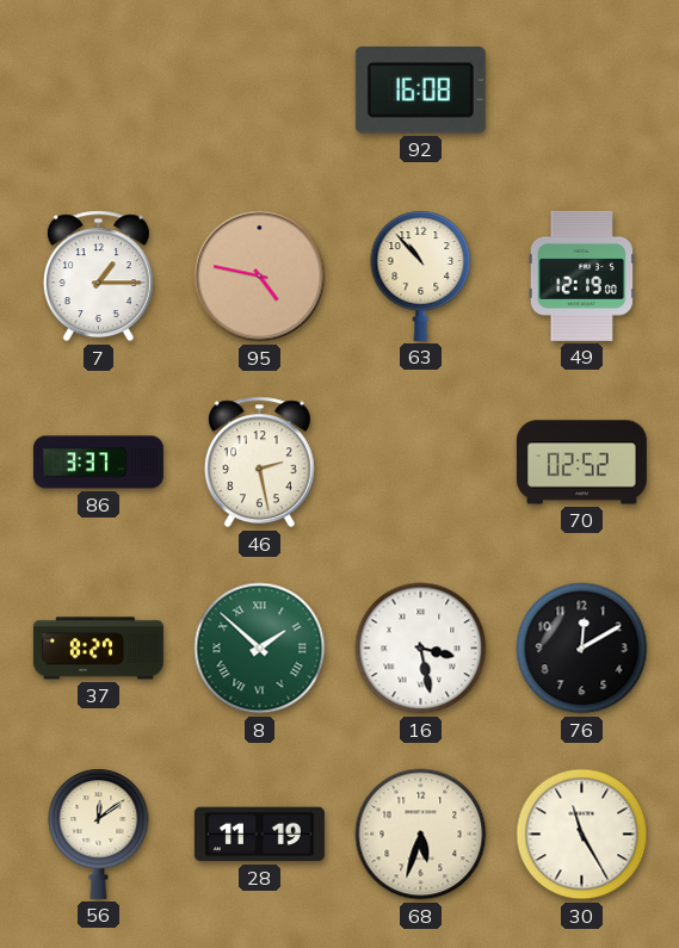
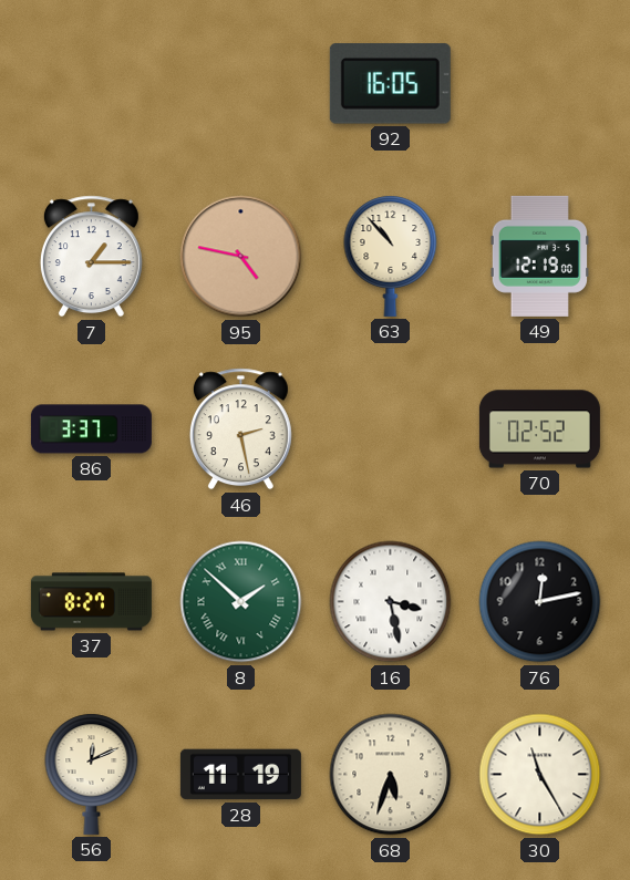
92: 16:08 -> 16:05
76: 12:10 -> 12:13
56: 12:09 -> 12:11
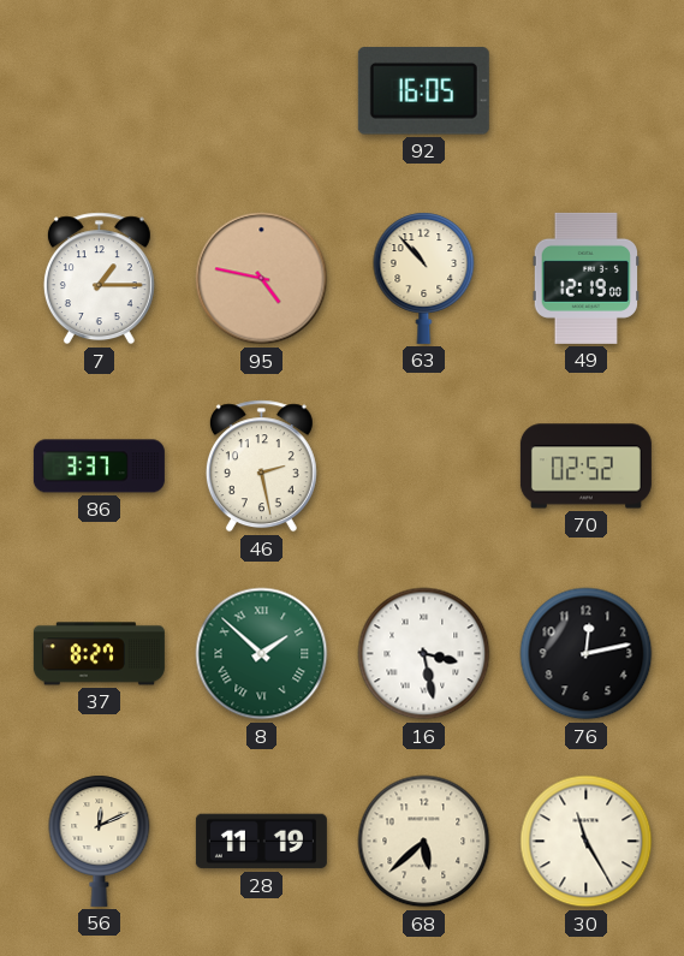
68: 5:33 -> 5:38
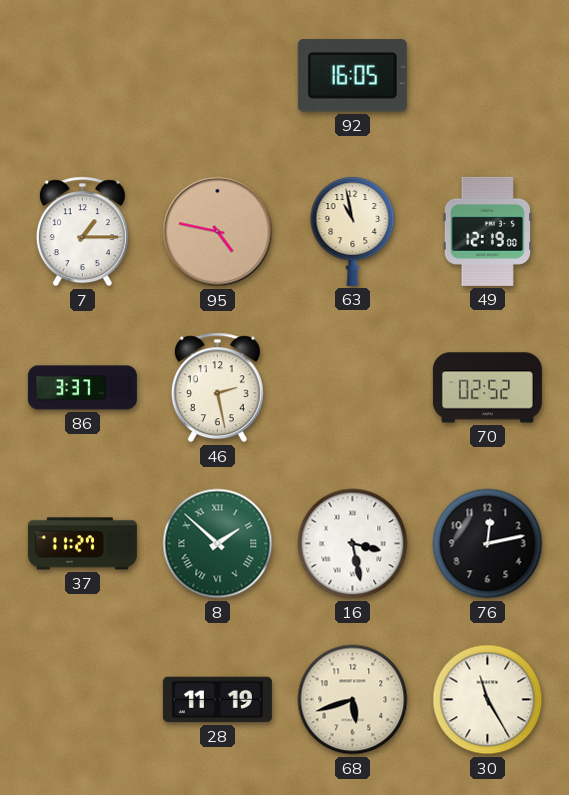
63: 10:53 -> 10:58
37: 8:27 -> 11:27
56: 12:11 -> none
68: 5:38 -> 5:42
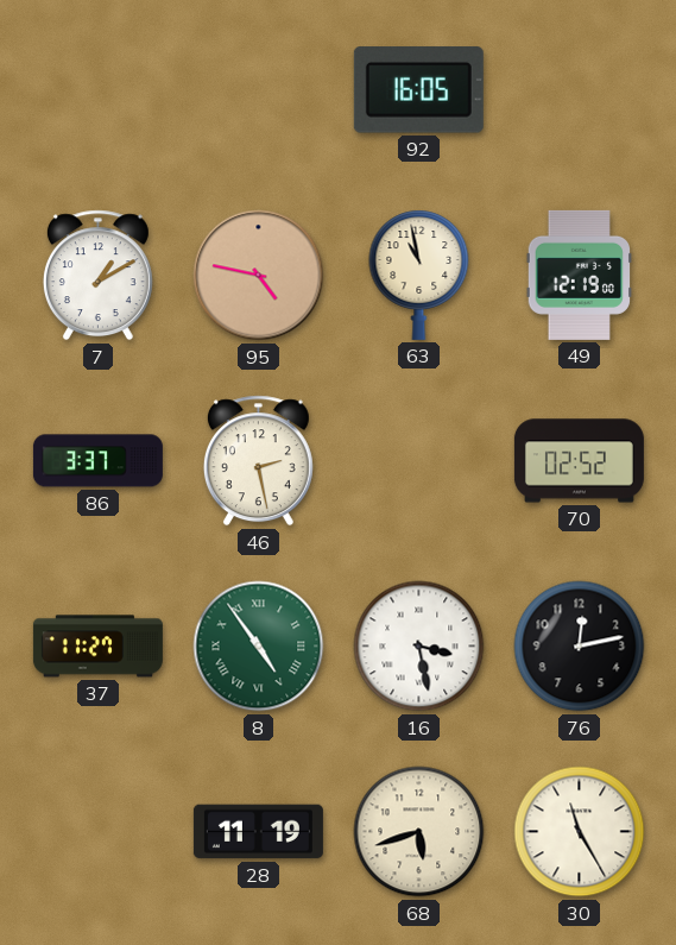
7: 1:15 -> 1:10
8: 1:52 -> 4:54
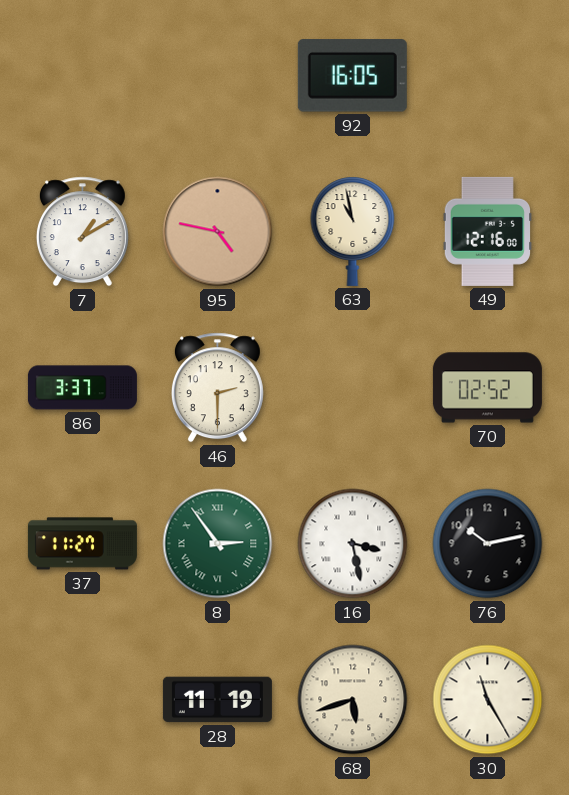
49: 12:19 -> 12:16
46: 2:28 -> 2:30
8: 4:54 -> 2:54
76: 12:13 -> 10:13
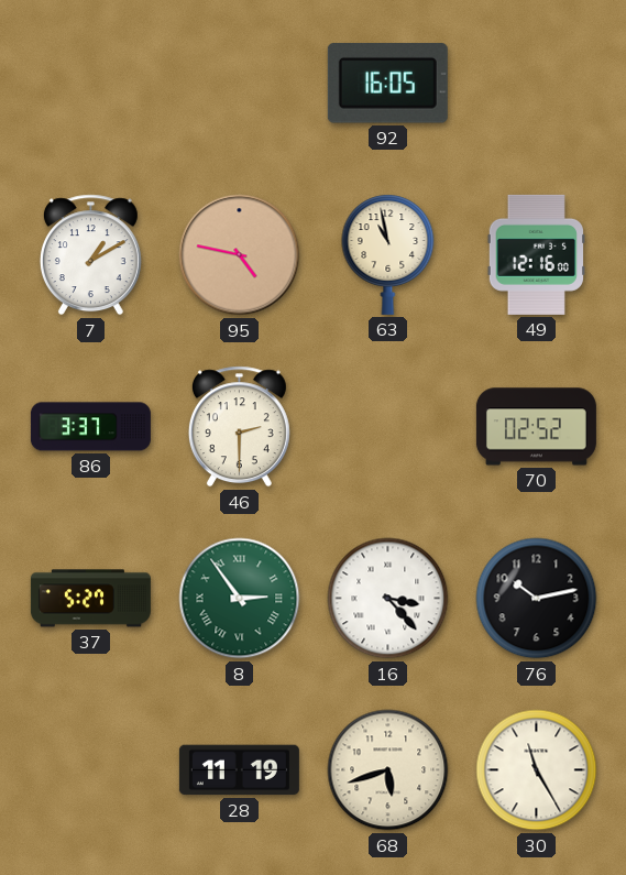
37: 11:27 -> 5:27
16: 3:28 -> 3:23
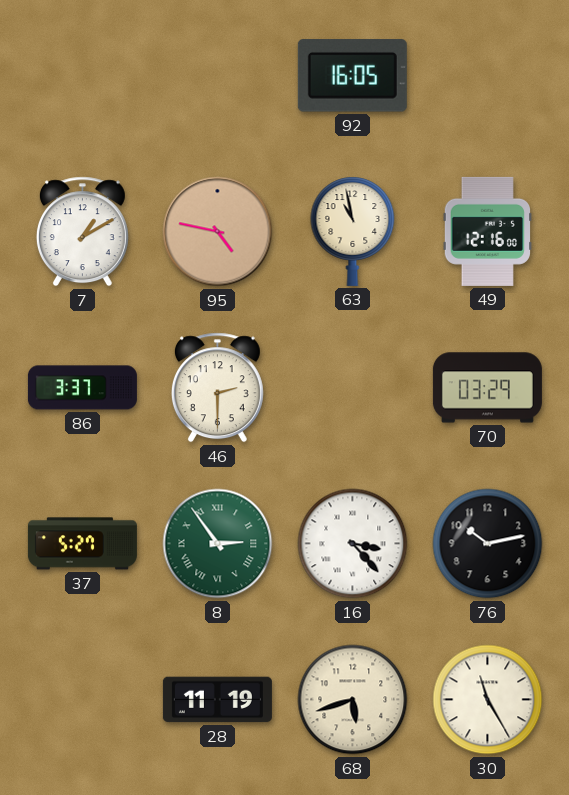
70: 02:52 -> 03:29
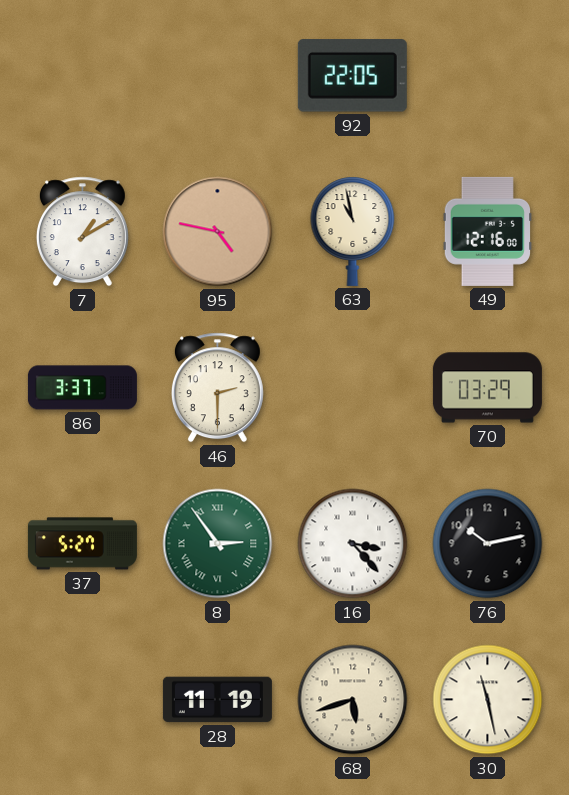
92: 16:05 -> 22:05
30: 11:25 -> 11:28
